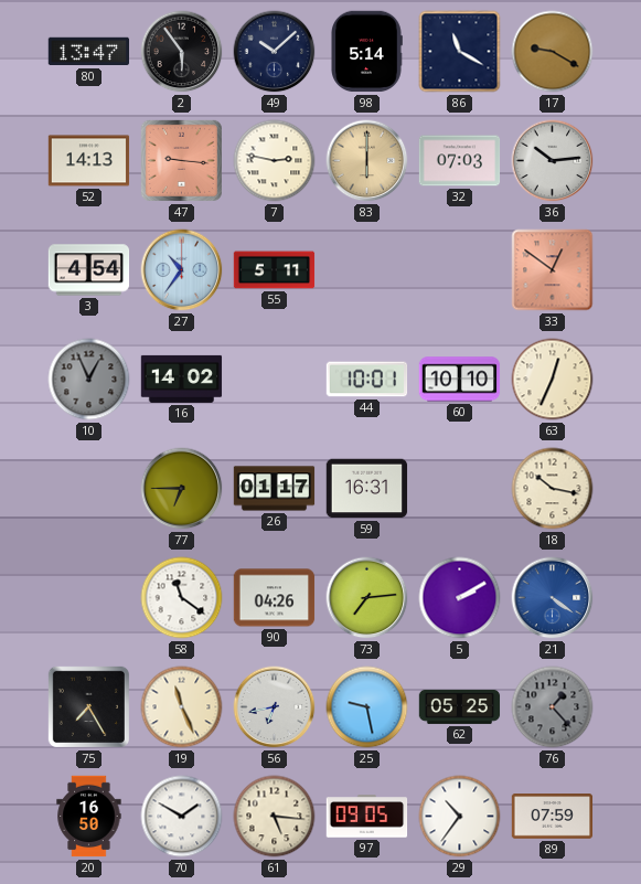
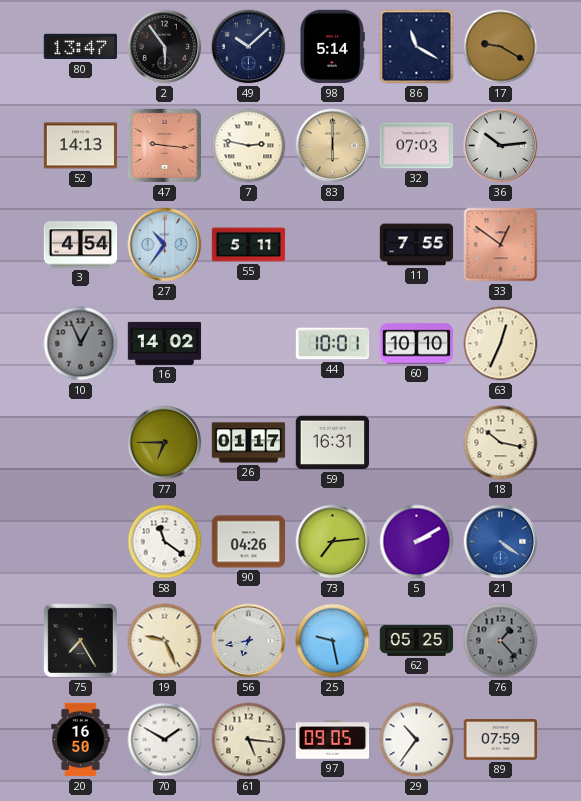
11: none -> 7:55
19: 11:26 -> 9:26
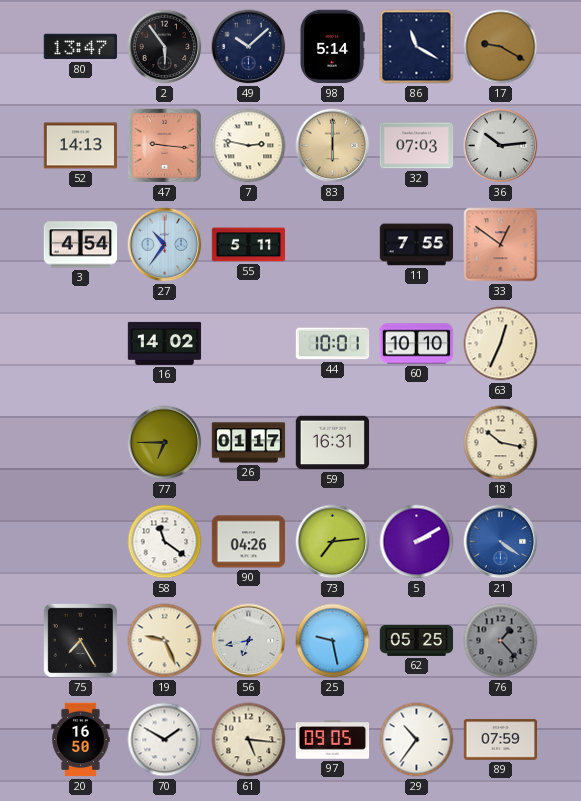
10: 12:56 -> none
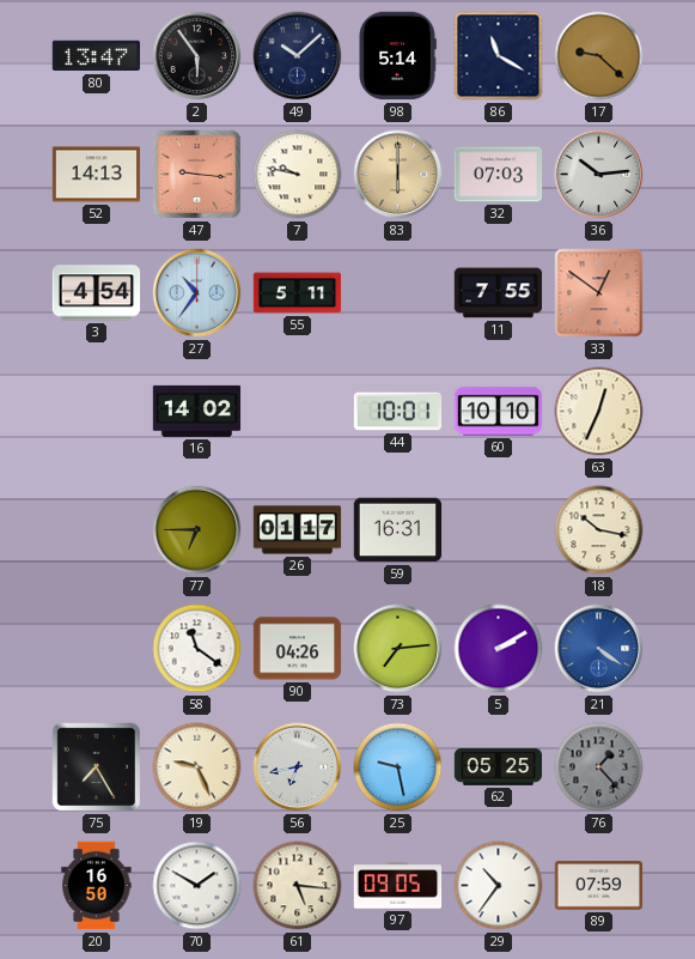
17: 9:20 -> 9:22
7: 2:47 -> 9:47
